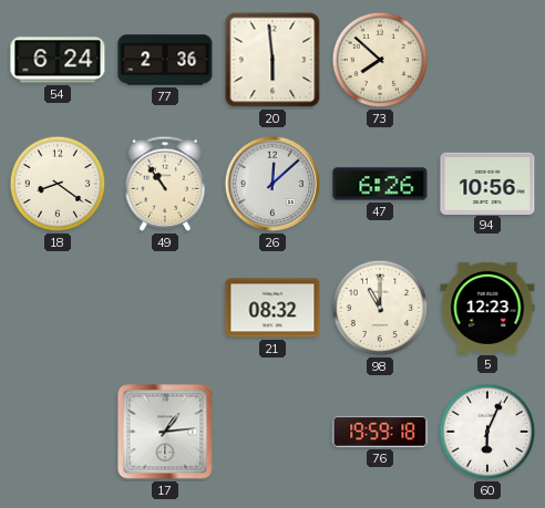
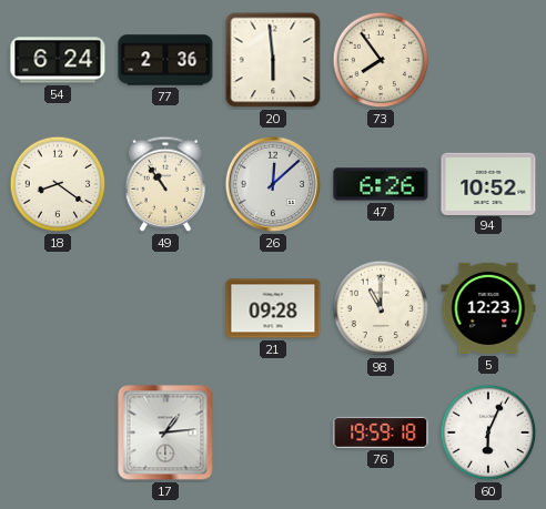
73: 7:52 -> 7:54
94: 10:56 -> 10:52
21: 08:32 -> 09:28
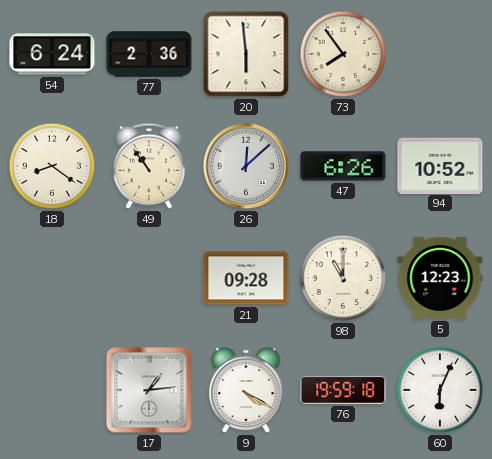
9: none -> 4:20
